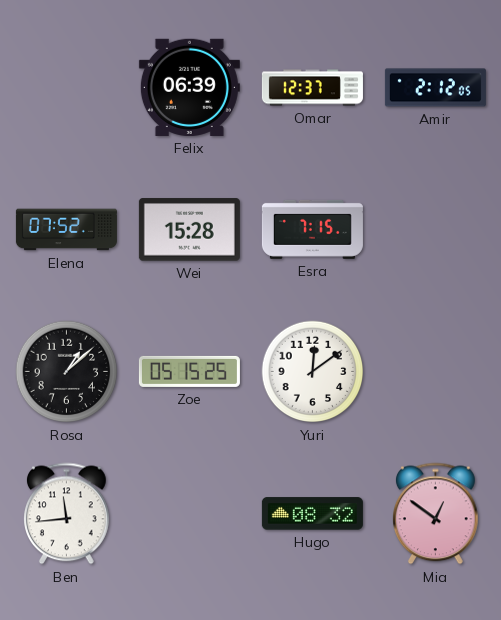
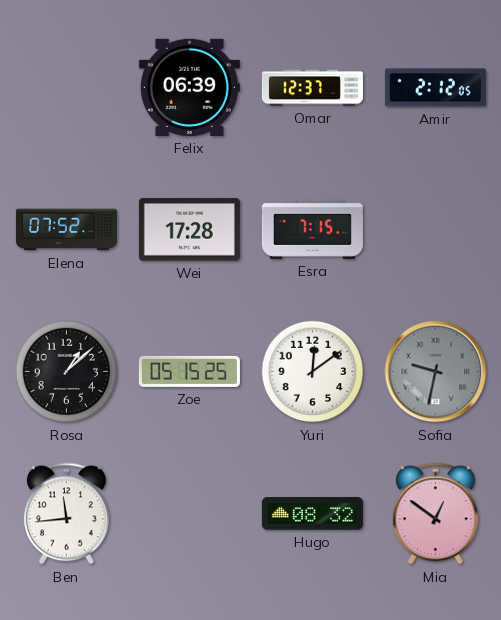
Wei: 15:28 -> 17:28
Sofia: none -> 9:32
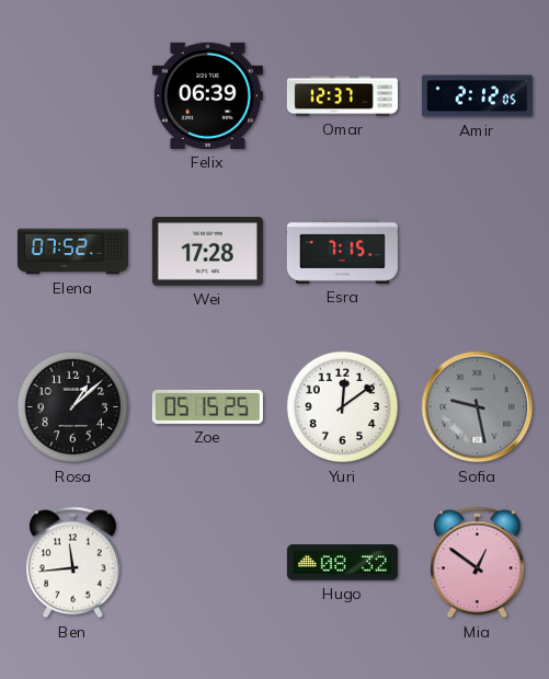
Sofia: 9:32 -> 9:28
